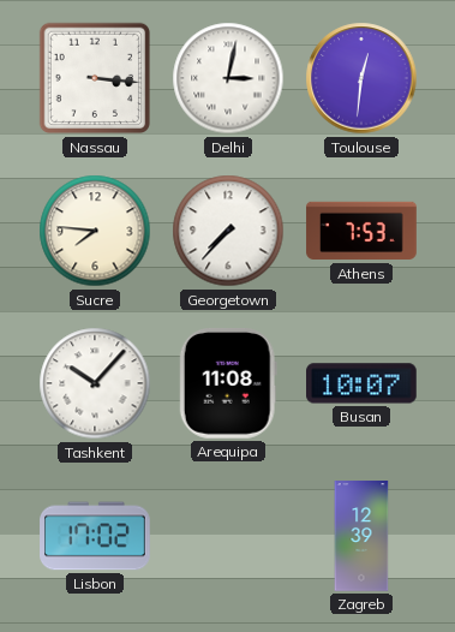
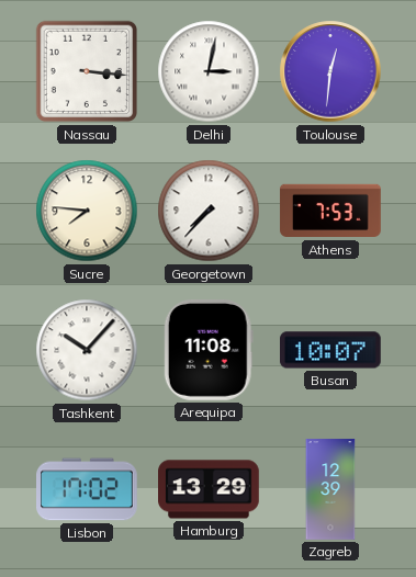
Hamburg: none -> 13:29
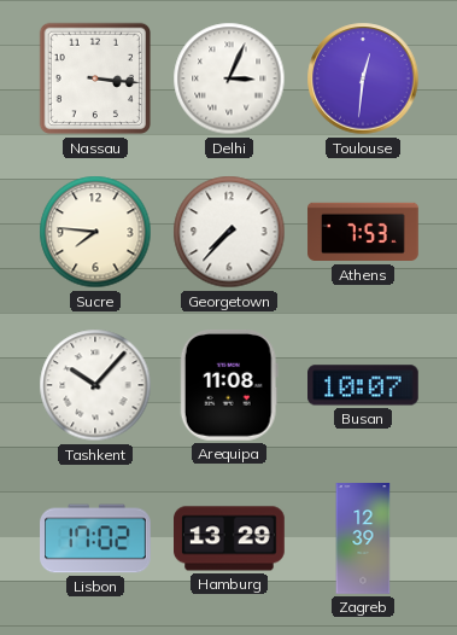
Delhi: 3:02 -> 3:04
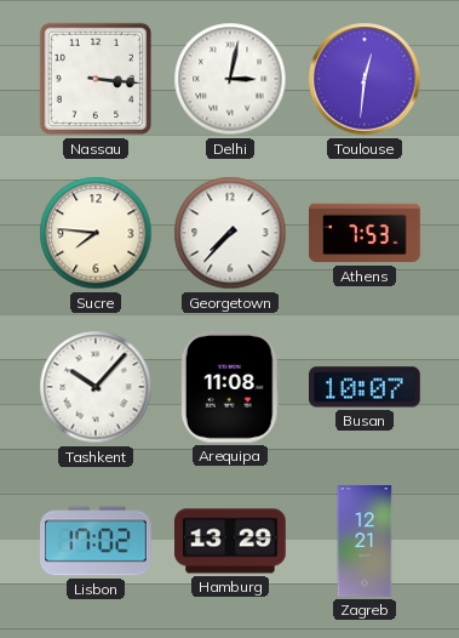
Delhi: 3:04 -> 3:02
Zagreb: 12:39 -> 12:21
